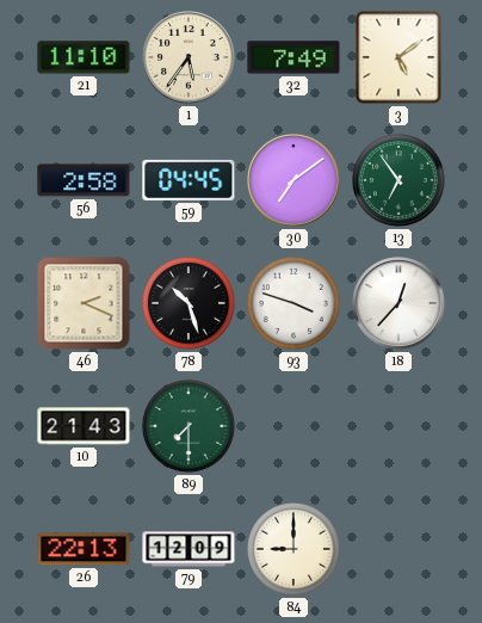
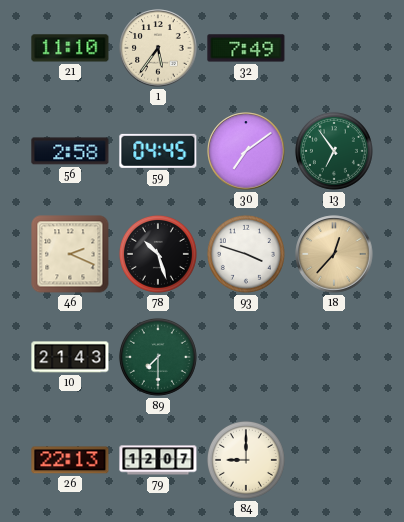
3: 5:09 -> none
18 dial: white -> champagne
79: 12:09 -> 12:07
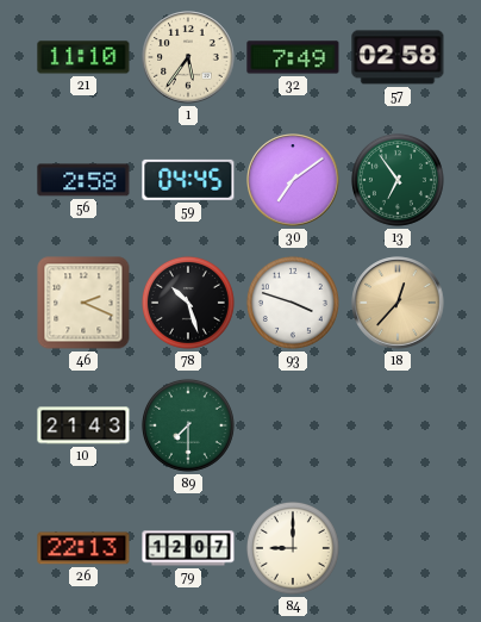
57: none -> 02:58
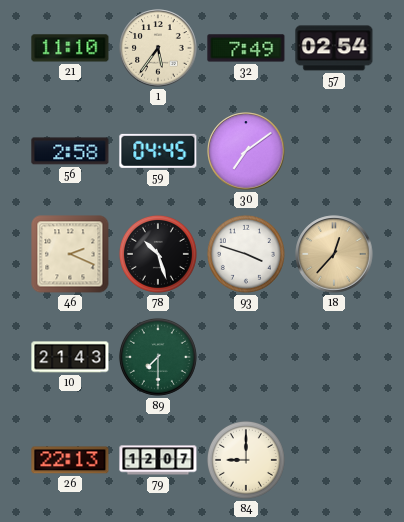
57: 02:58 -> 02:54
13: 6:54 -> none
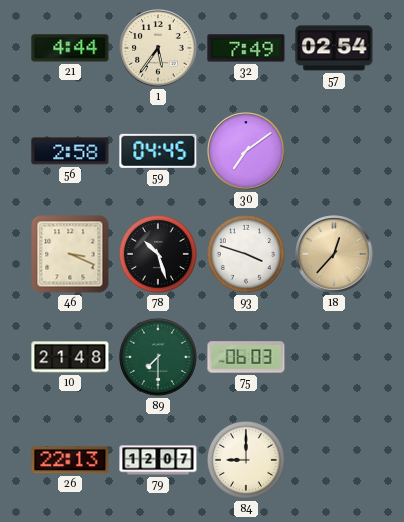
21: 11:10 -> 4:44
46: 2:19 -> 3:19
10: 21:43 -> 21:48
75: none -> 06:03
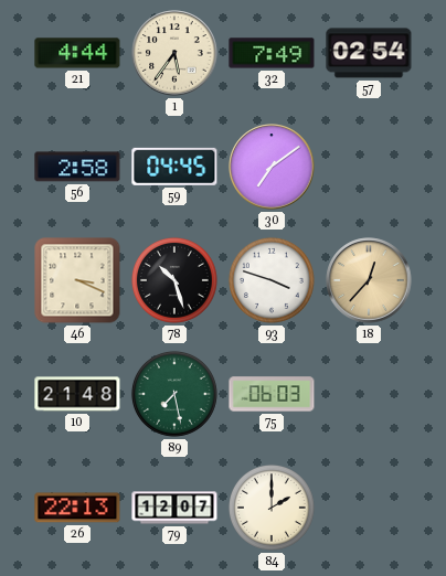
89: 7:30 -> 7:28
84: 9:00 -> 2:00
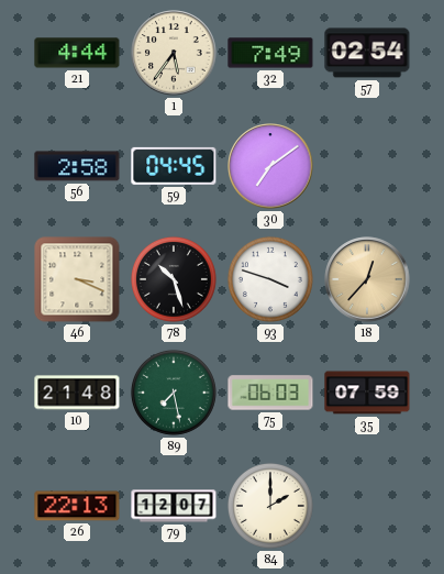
35: none -> 07:59
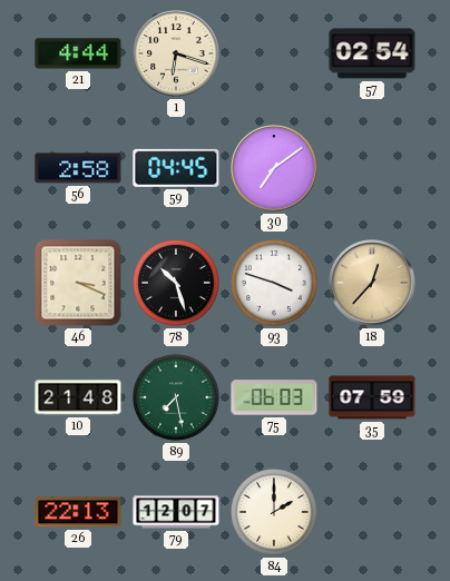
1: 5:36 -> 6:18
32: 7:49 -> none
